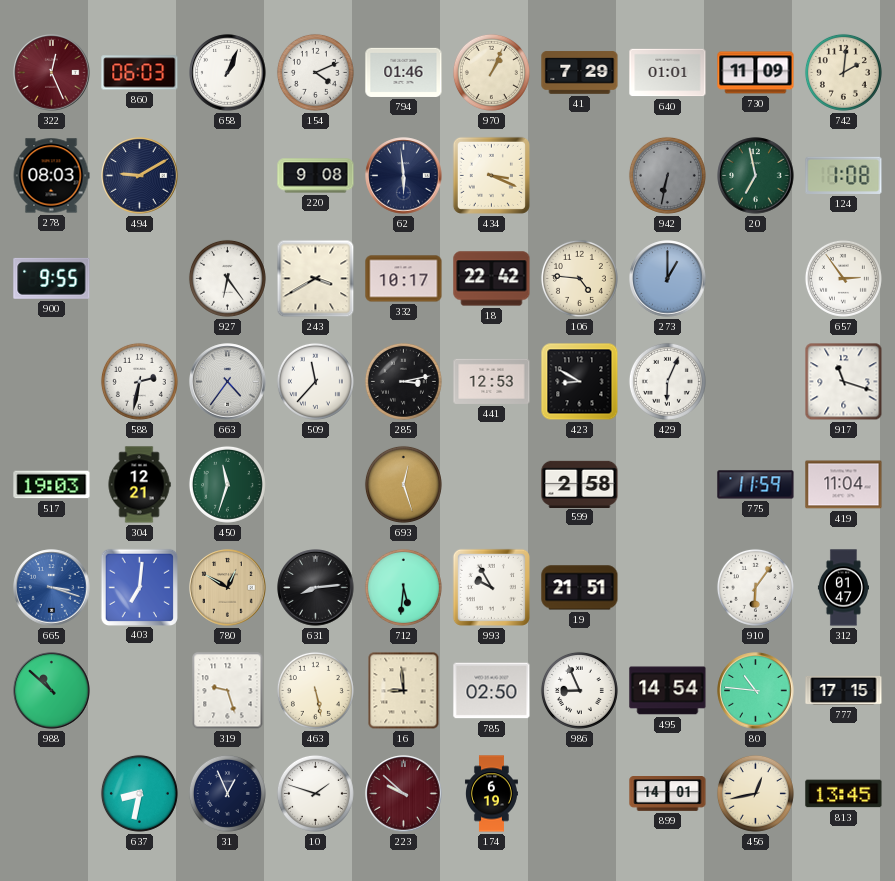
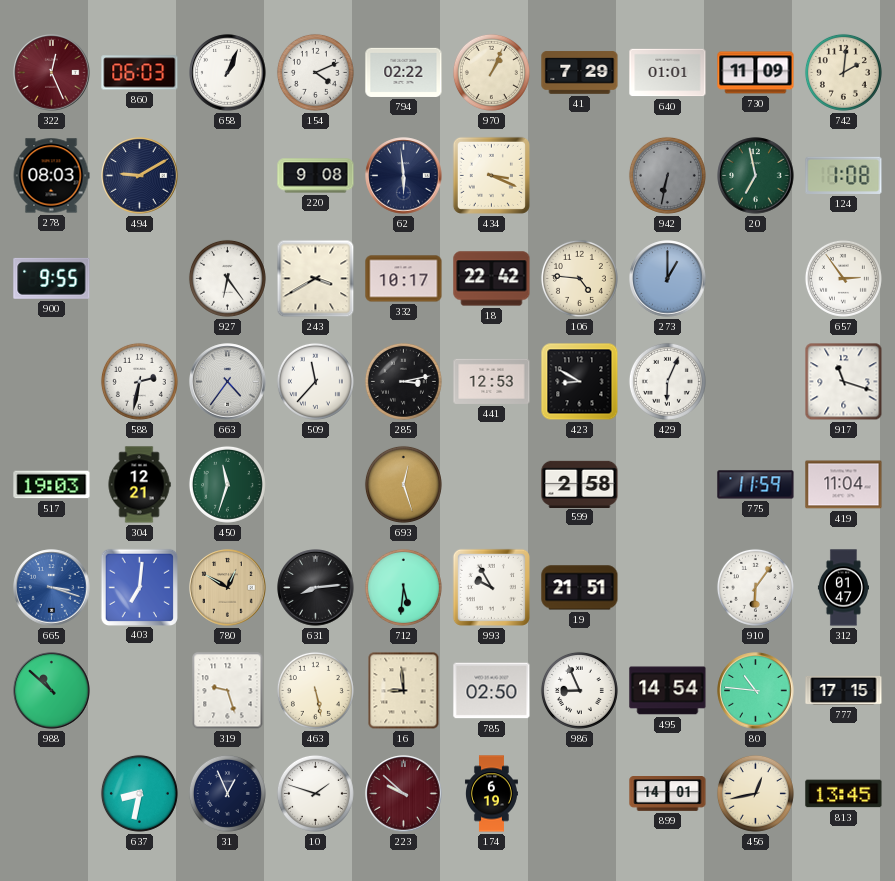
794: 01:46 -> 02:22
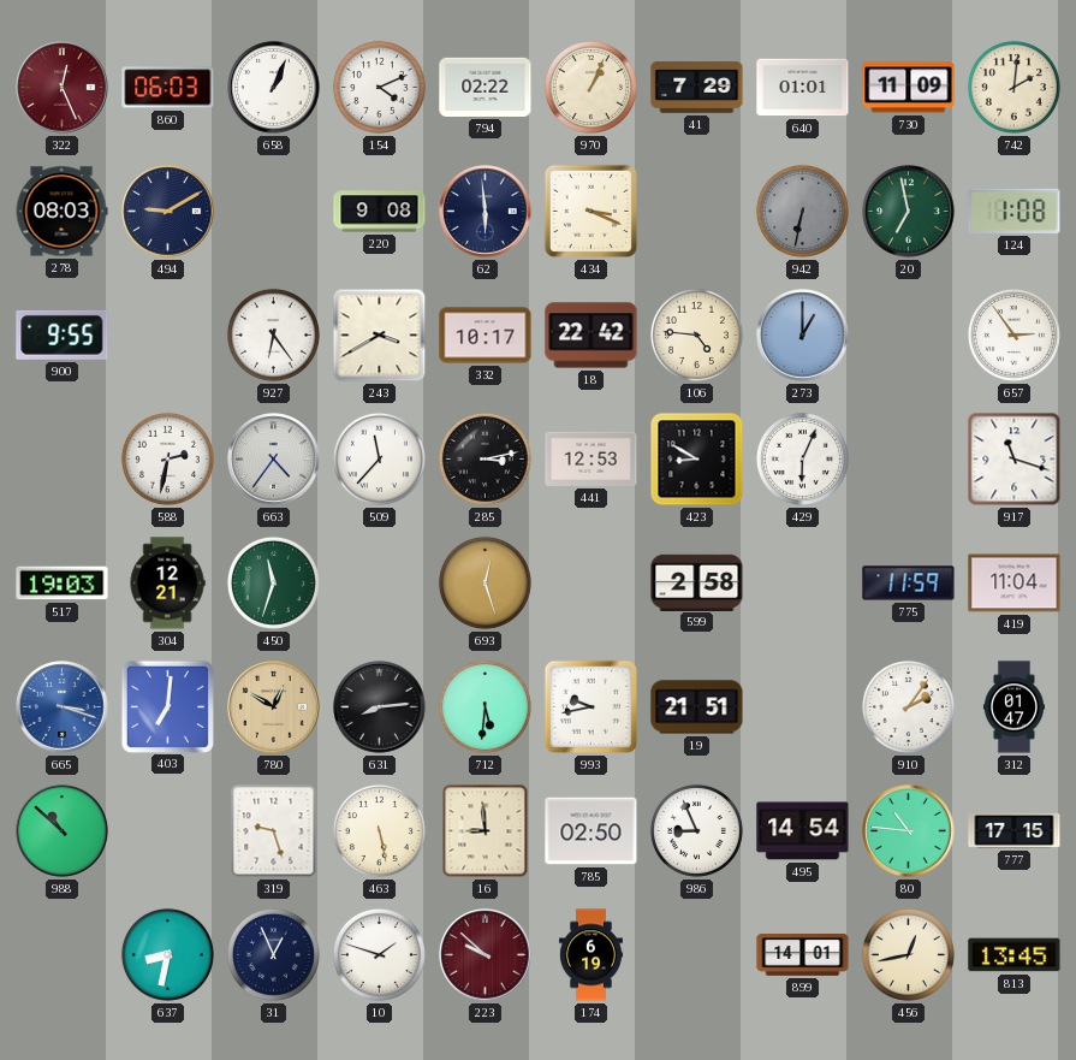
993: 9:55 -> 9:43
910: 6:06 -> 2:06
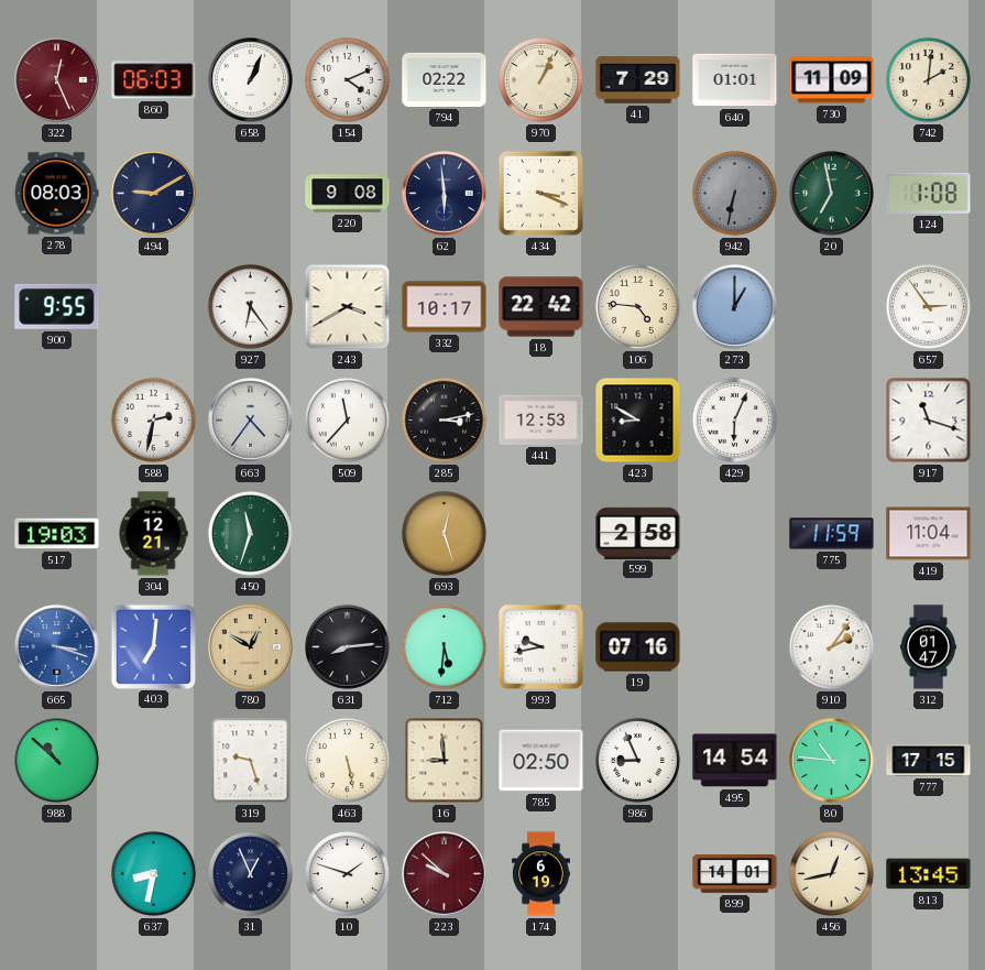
19: 21:51 -> 07:16
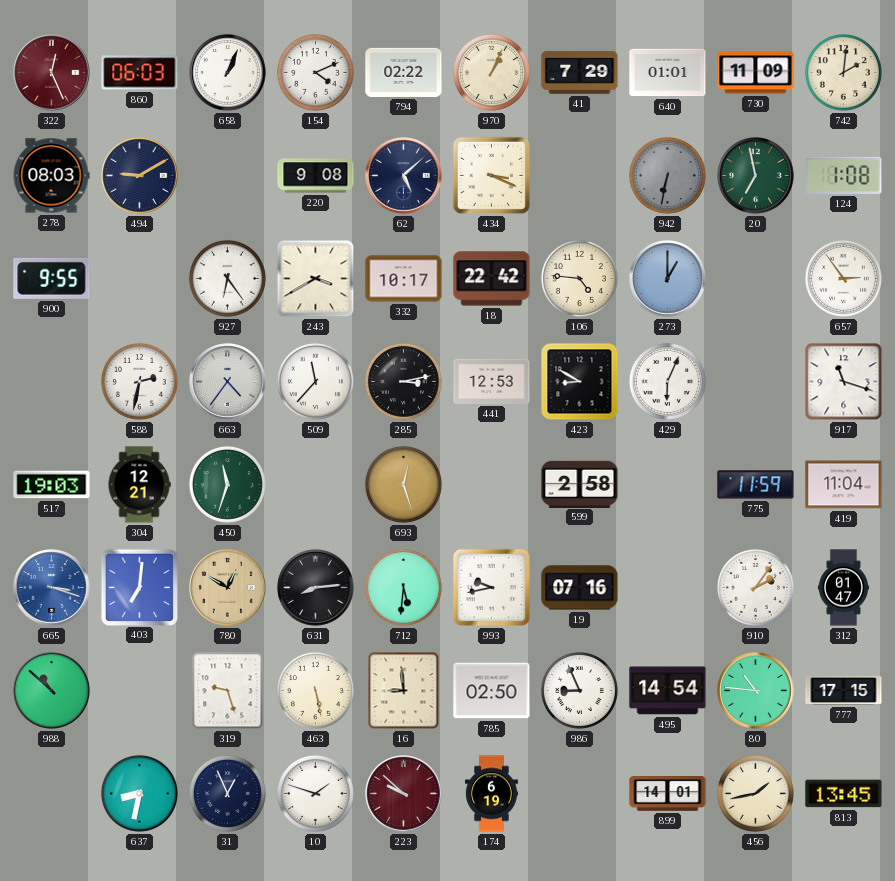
62: 5:59 -> 5:08
456: 12:43 -> 1:43
